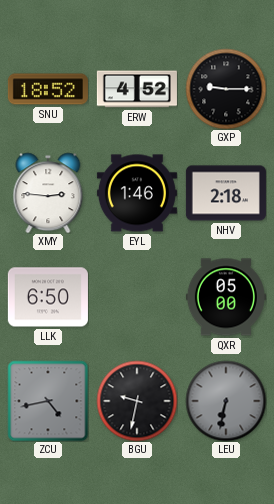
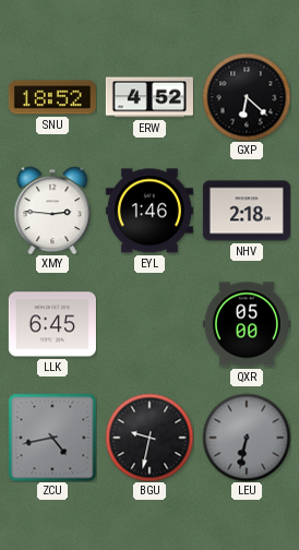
GXP: 9:15 -> 6:22
LLK: 6:50 -> 6:45
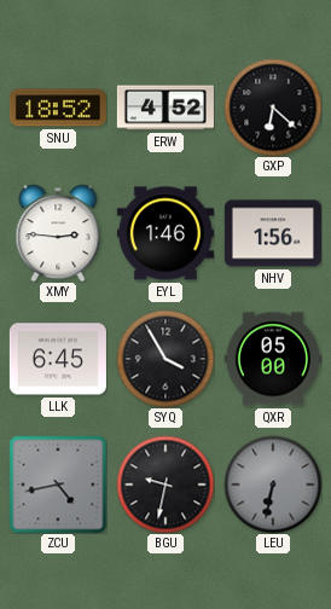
NHV: 2:18 -> 1:56
SYQ: none -> 3:55
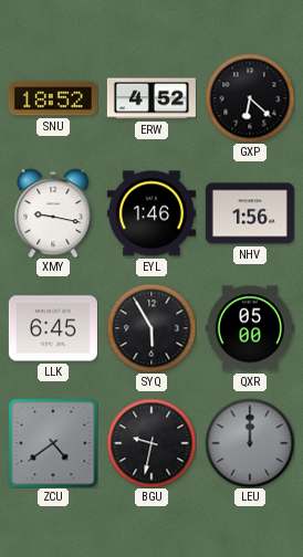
XMY: 2:46 -> 9:17
SYQ: 3:55 -> 5:55
ZCU: 4:43 -> 4:39
LEU: 6:32 -> 12:00
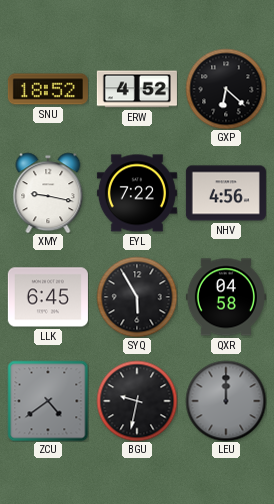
EYL: 1:46 -> 7:22
NHV: 1:56 -> 4:56
QXR: 05:00 -> 04:58
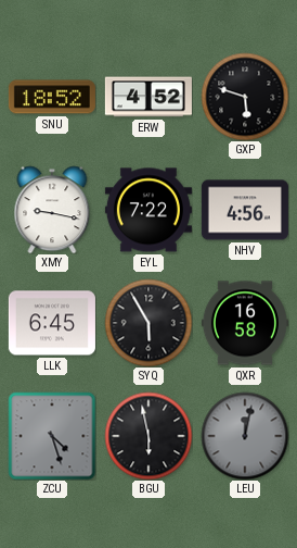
GXP: 6:22 -> 5:48
QXR: 04:58 -> 16:58
ZCU: 4:39 -> 4:27
BGU: 9:32 -> 5:58
LEU: 12:00 -> 12:02
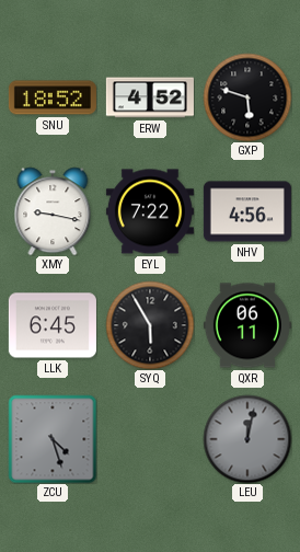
QXR: 16:58 -> 06:11
BGU: 5:58 -> none
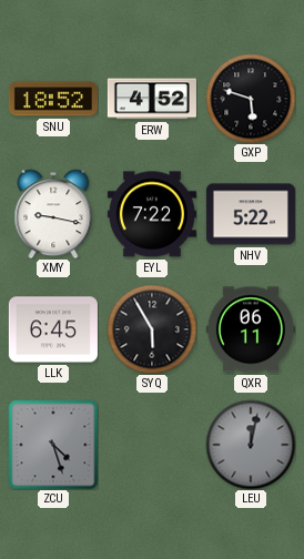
NHV: 4:56 -> 5:22
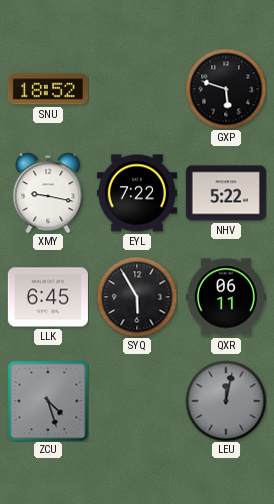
ERW: 4:52 -> none
